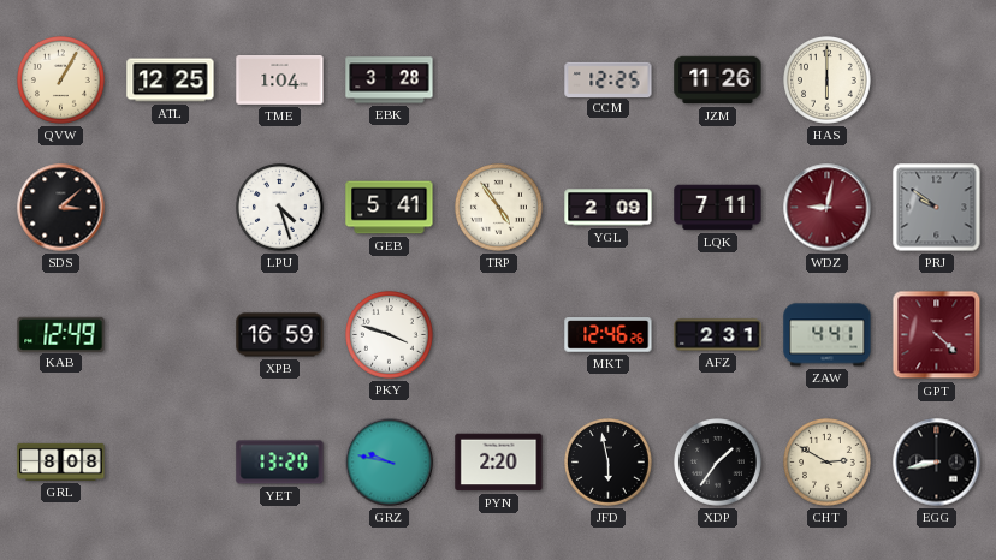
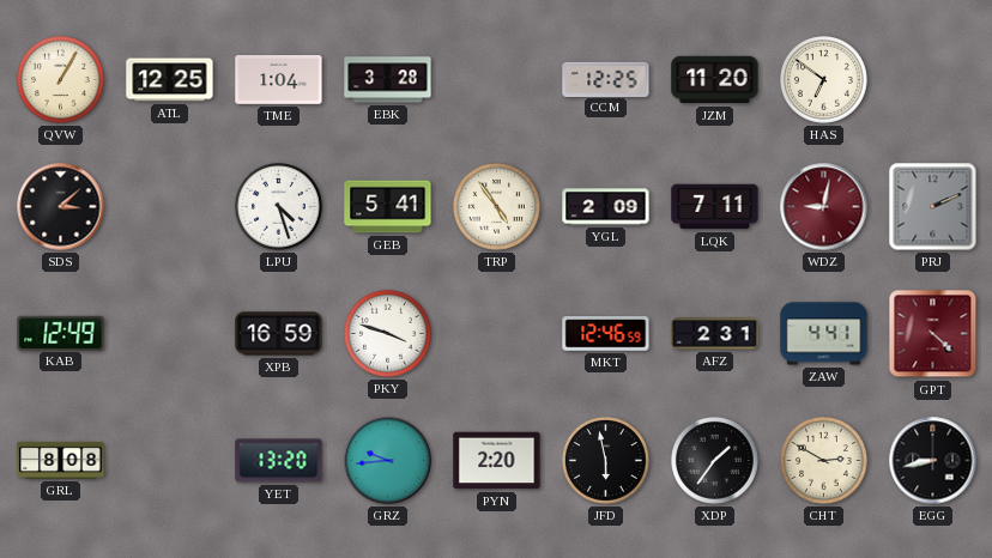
JZM: 11:26 -> 11:20
HAS: 6:00 -> 6:51
PRJ: 9:51 -> 2:11
MKT: 12:46:26 -> 12:46:59
GRZ: 9:47 -> 9:44
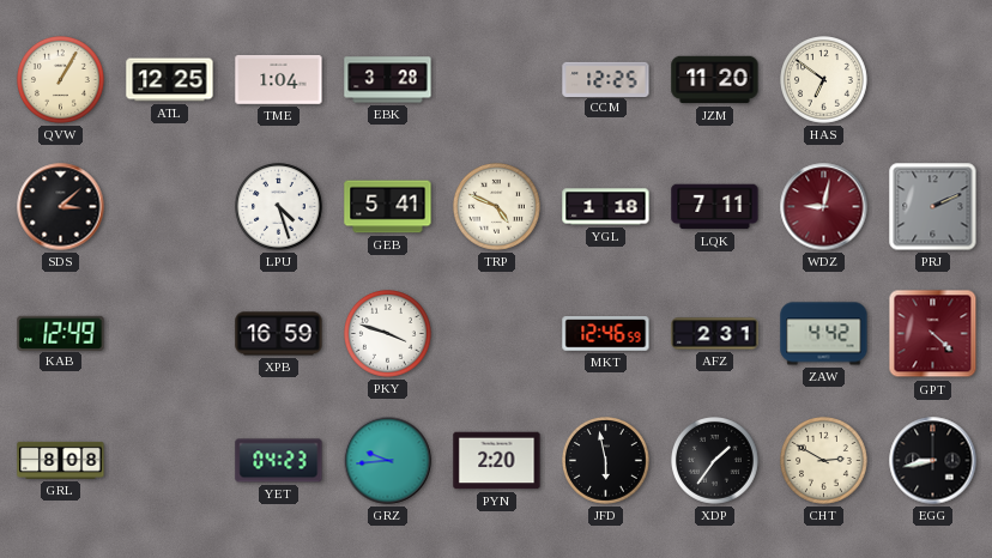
TRP: 4:54 -> 4:49
YGL: 2:09 -> 1:18
ZAW: 4:41 -> 4:42
YET: 13:20 -> 04:23
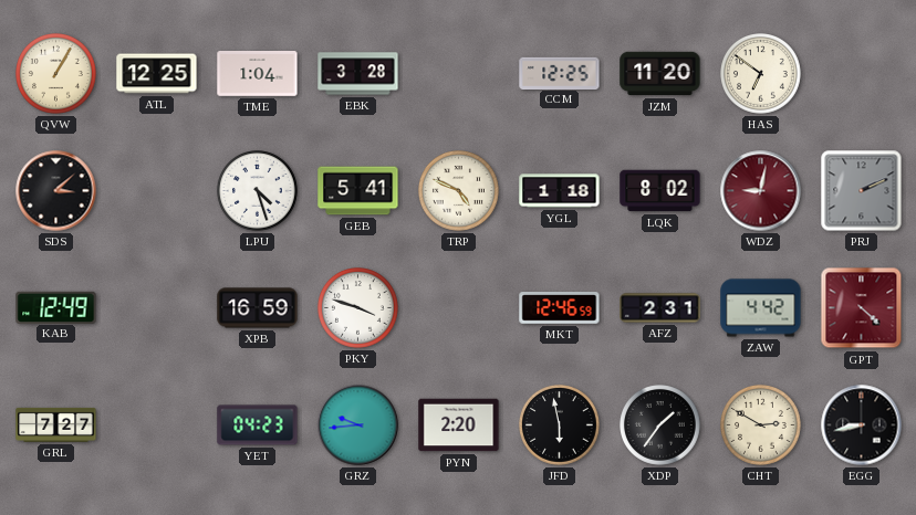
LQK: 7:11 -> 8:02
GRL: 8:08 -> 7:27
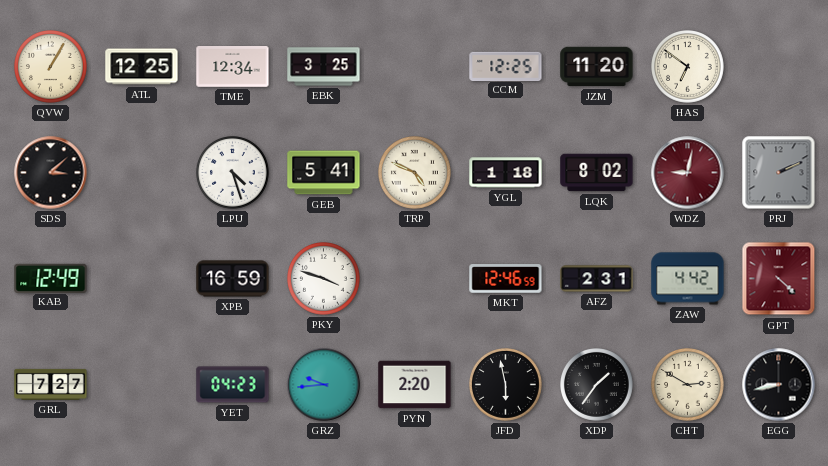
TME: 1:04 -> 12:34
EBK: 3:28 -> 3:25
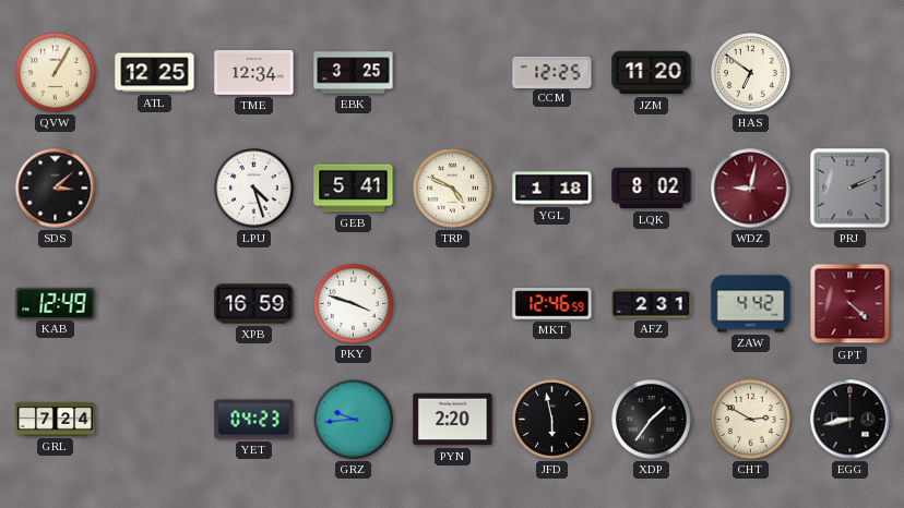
GRL: 7:27 -> 7:24
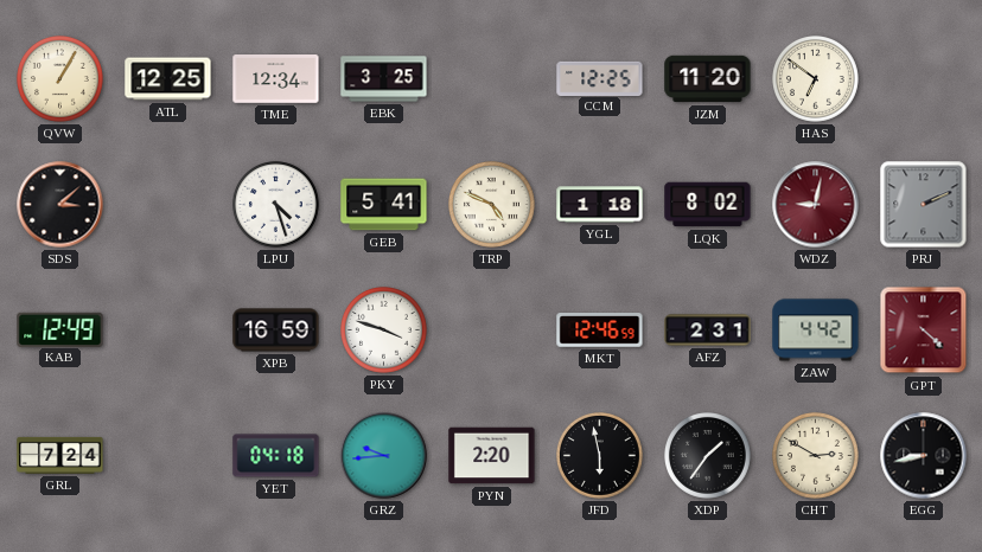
YET: 04:23 -> 04:18
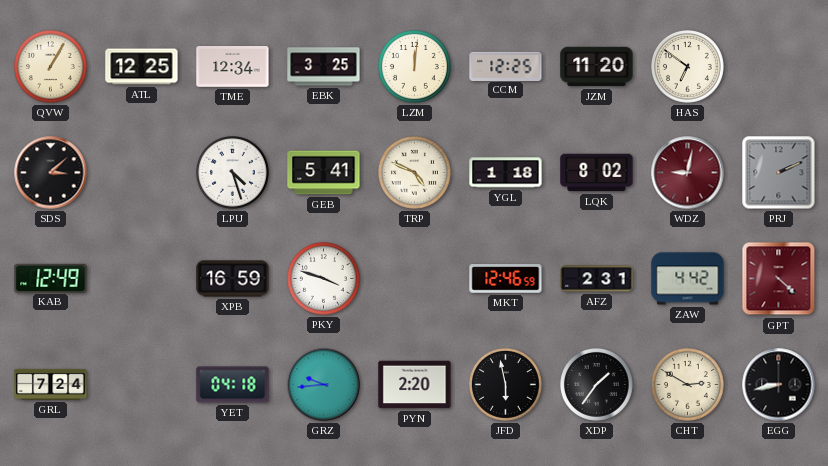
LZM: none -> 12:01
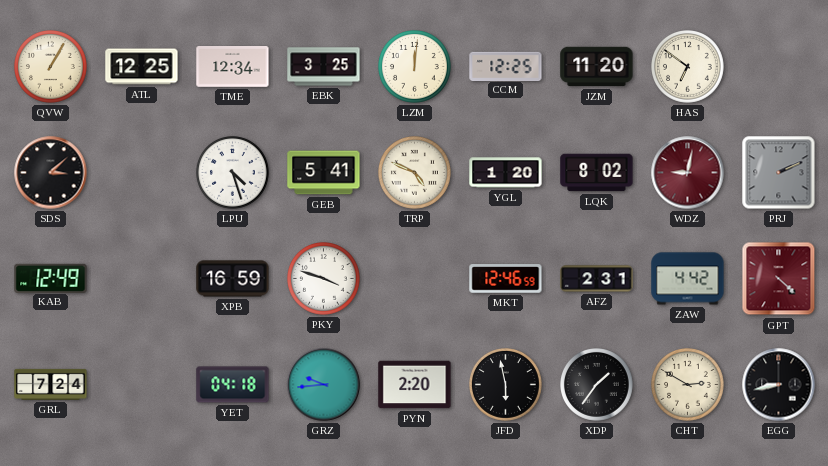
YGL: 1:18 -> 1:20
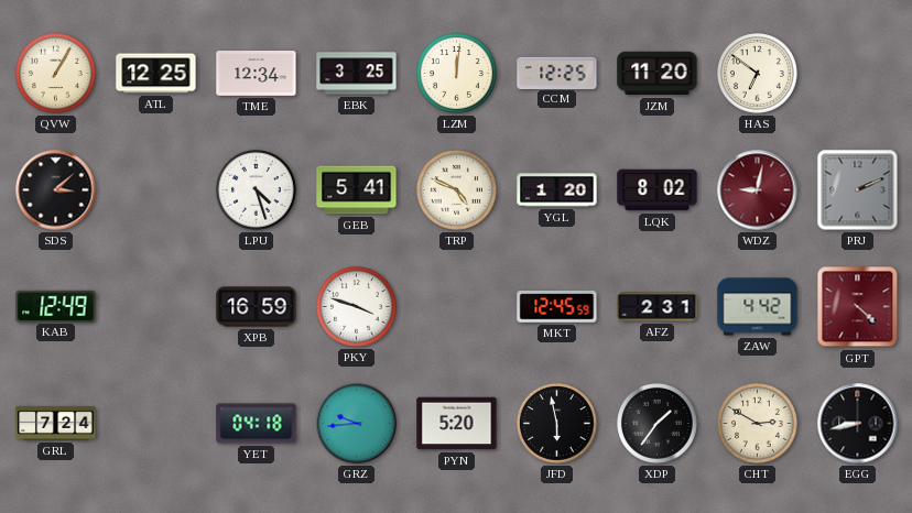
MKT: 12:46 -> 12:45
PYN: 2:20 -> 5:20
